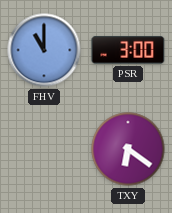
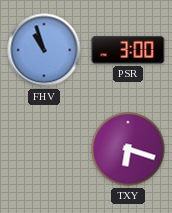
FHV: 11:00 -> 10:57
TXY: 6:21 -> 6:18
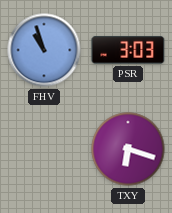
PSR: 3:00 -> 3:03
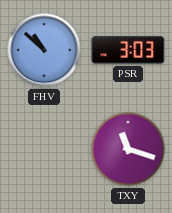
FHV: 10:57 -> 10:52
TXY: 6:18 -> 11:18
